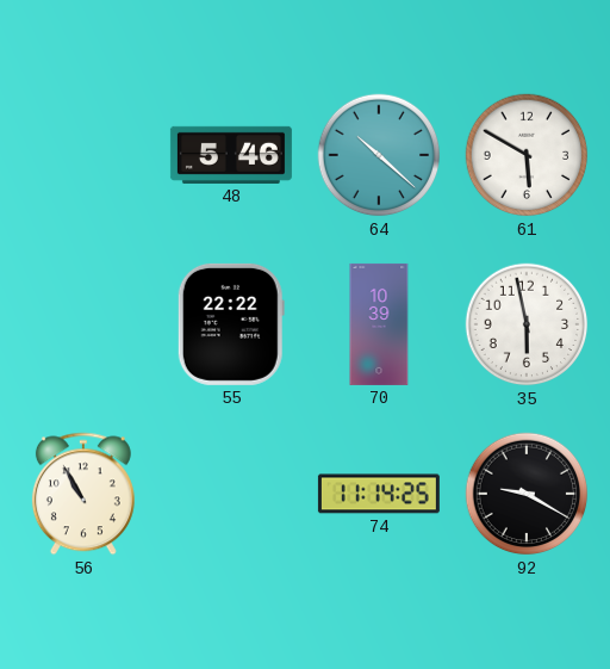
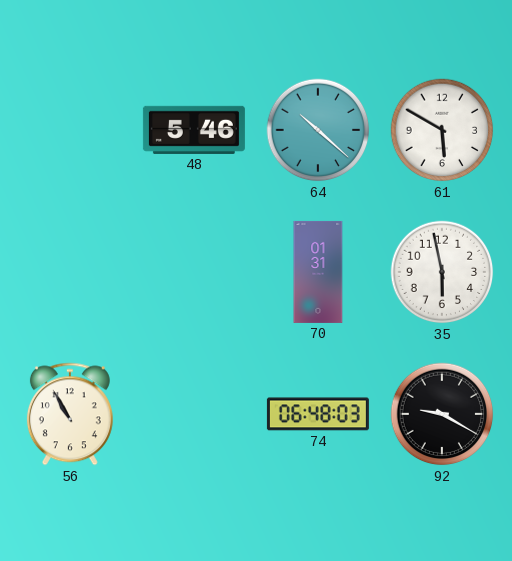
55: 22:22 -> none
70: 10:39 -> 01:31
74: 11:14 -> 06:48
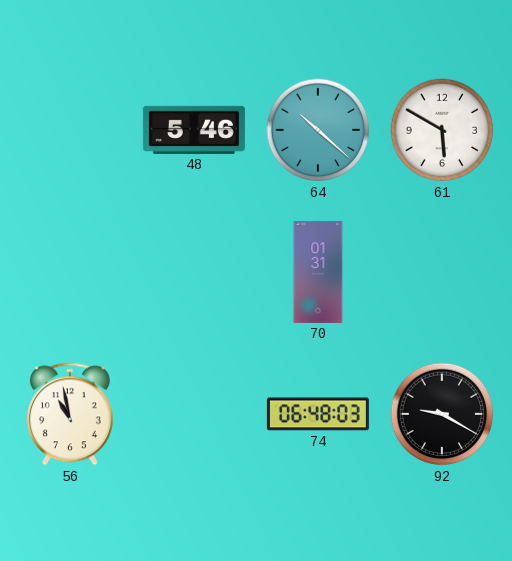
35: 5:58 -> none
56: 10:55 -> 10:58
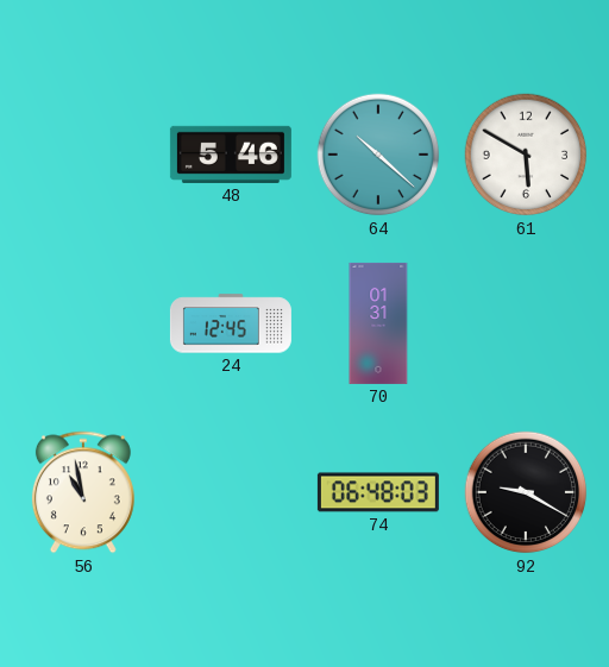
24: none -> 12:45
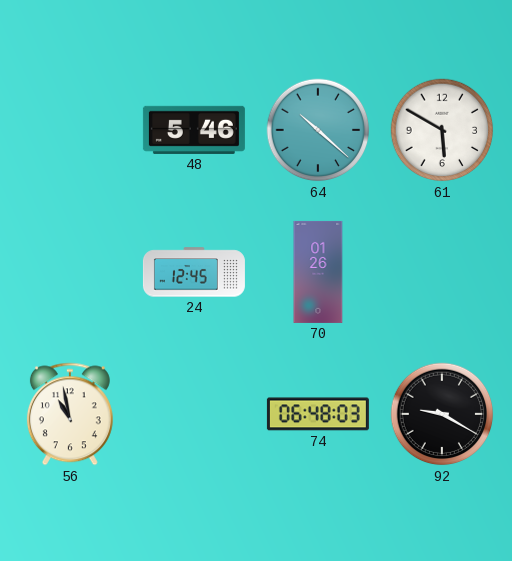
70: 01:31 -> 01:26
